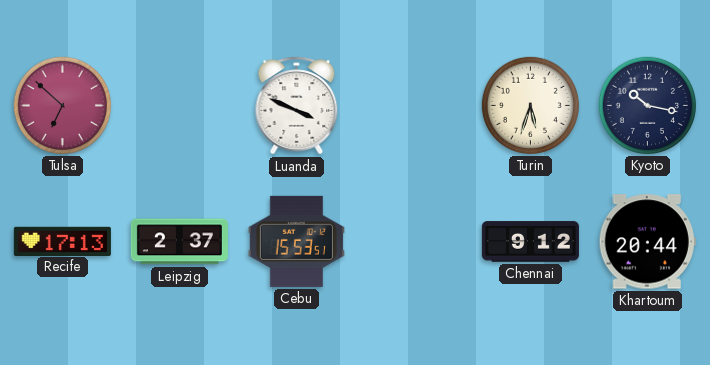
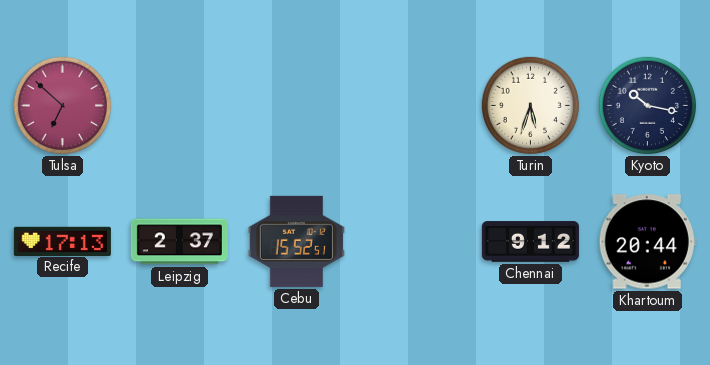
Luanda: 3:49 -> none
Cebu: 15:53 -> 15:52
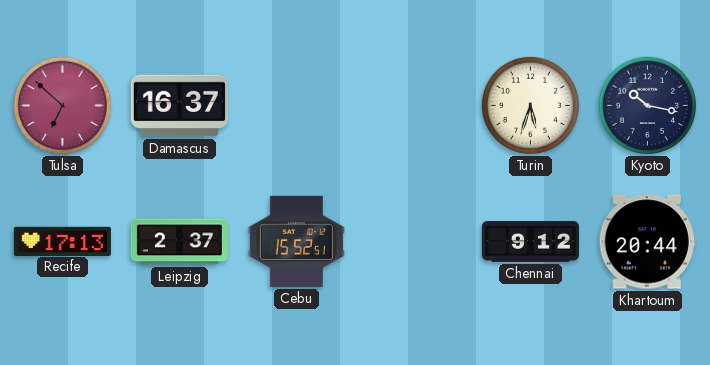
Damascus: none -> 16:37
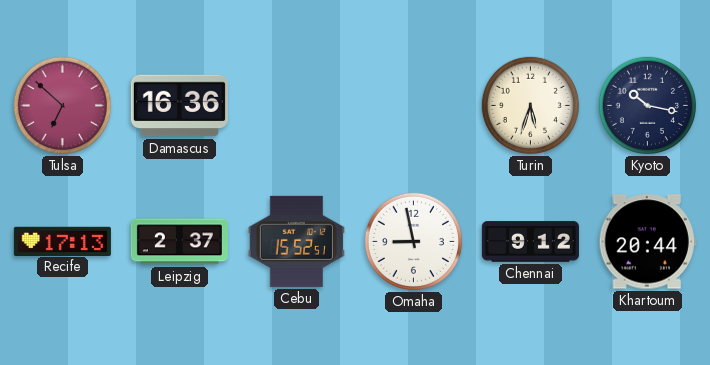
Damascus: 16:37 -> 16:36
Omaha: none -> 8:58
